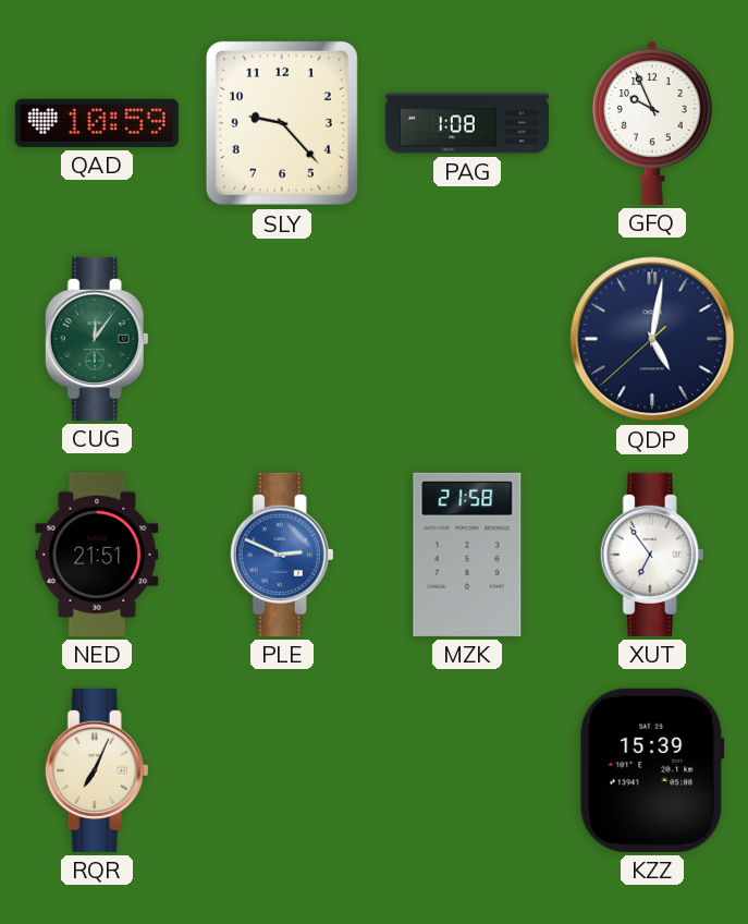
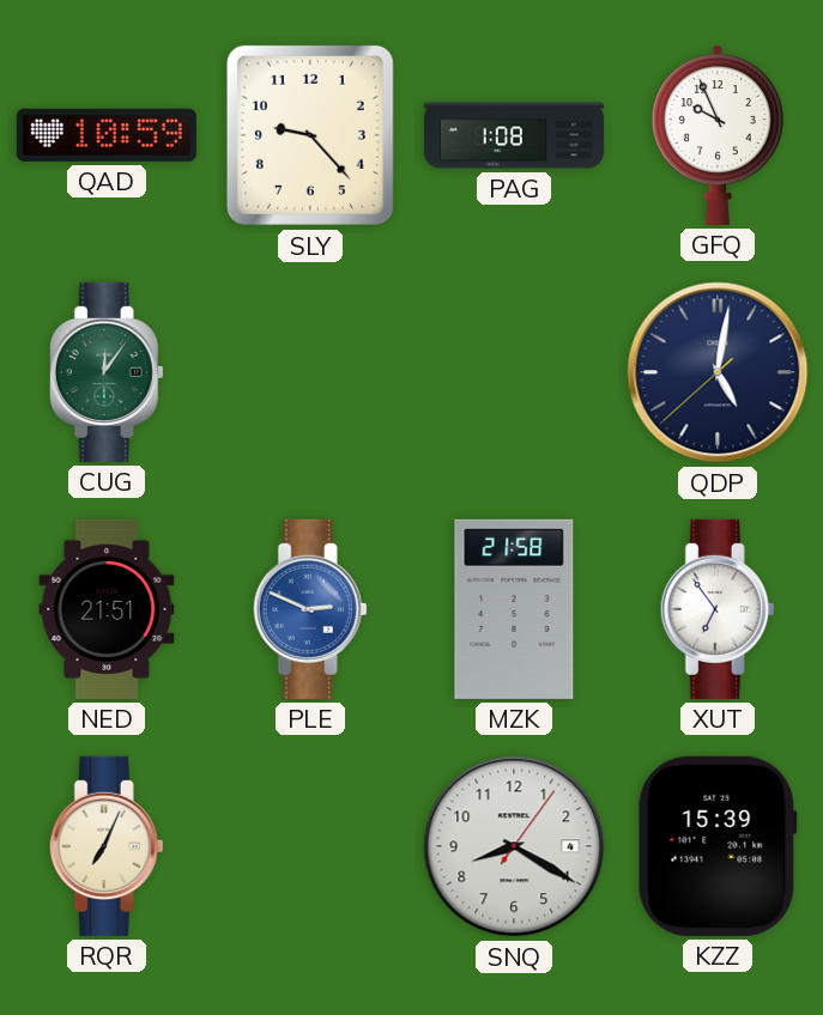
SNQ: none -> 8:20
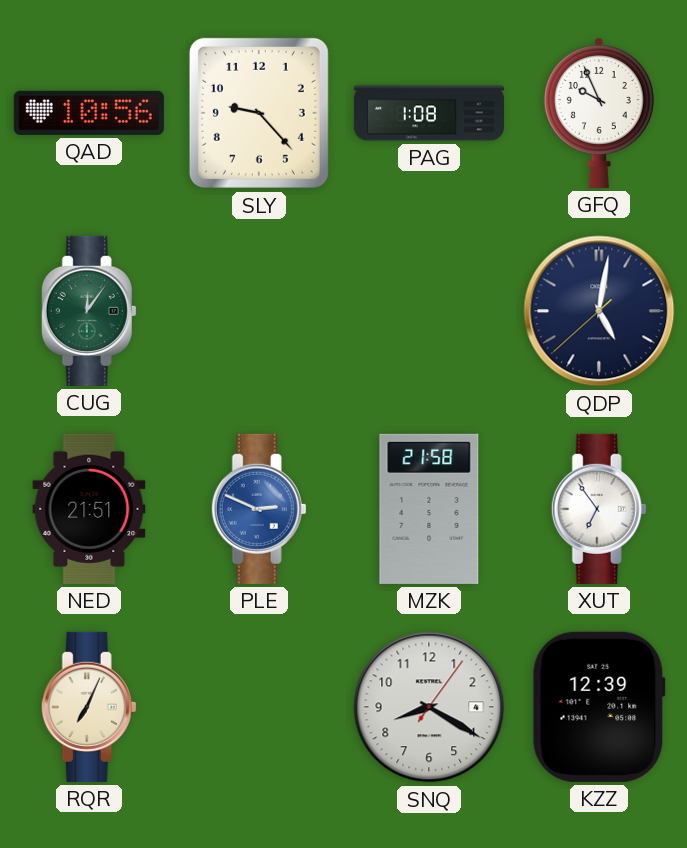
QAD: 10:59 -> 10:56
KZZ: 15:39 -> 12:39
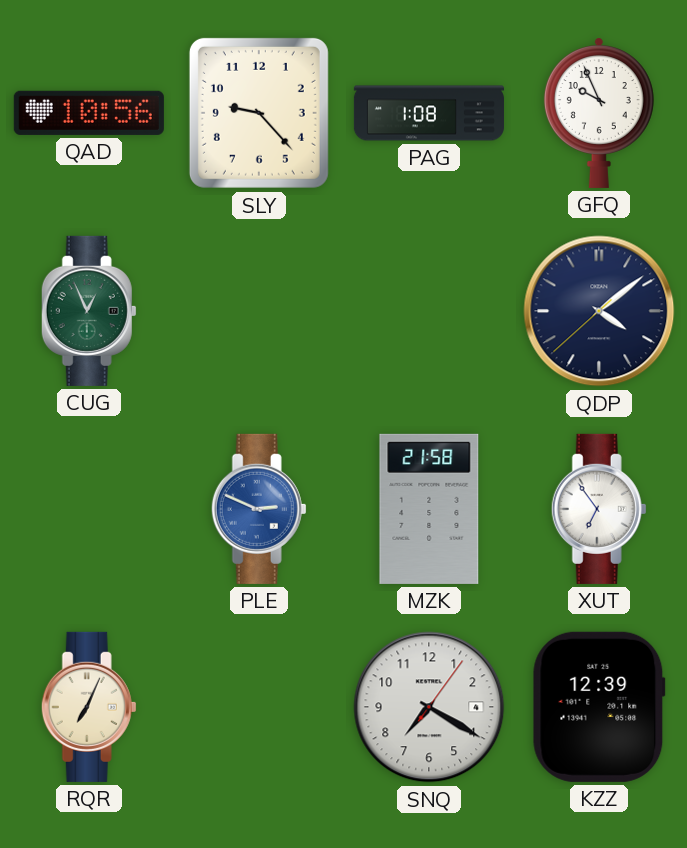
CUG: 12:06 -> 12:56
QDP: 5:01 -> 4:08
NED: 21:51 -> none
SNQ: 8:20 -> 7:20
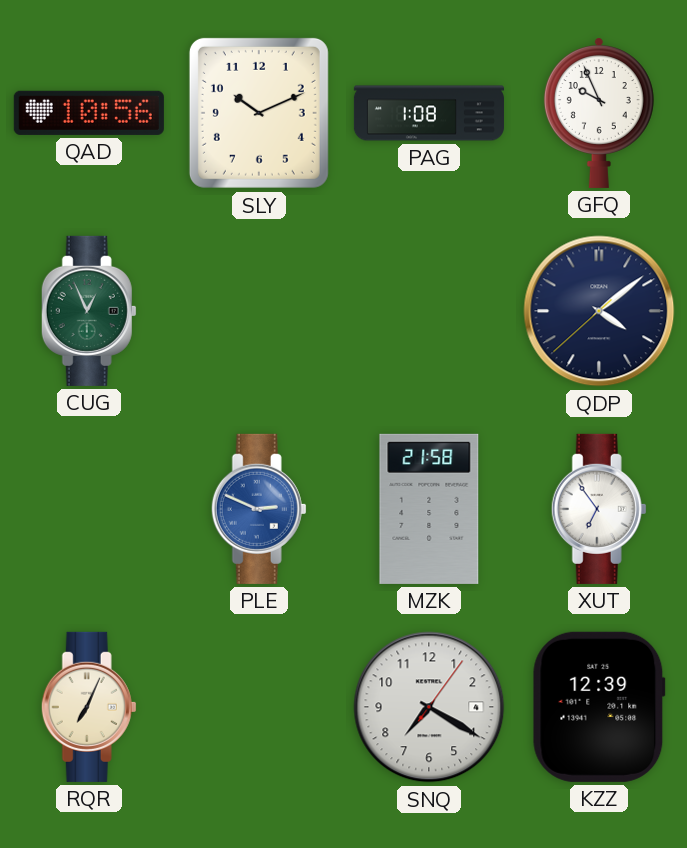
SLY: 9:23 -> 10:11
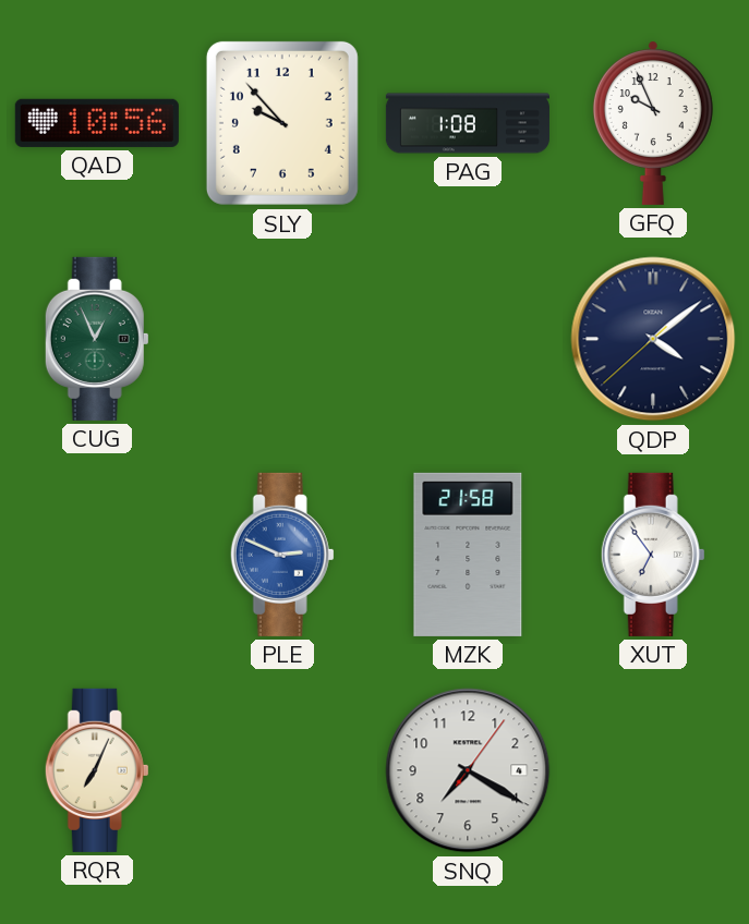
SLY: 10:11 -> 9:53
KZZ: 12:39 -> none
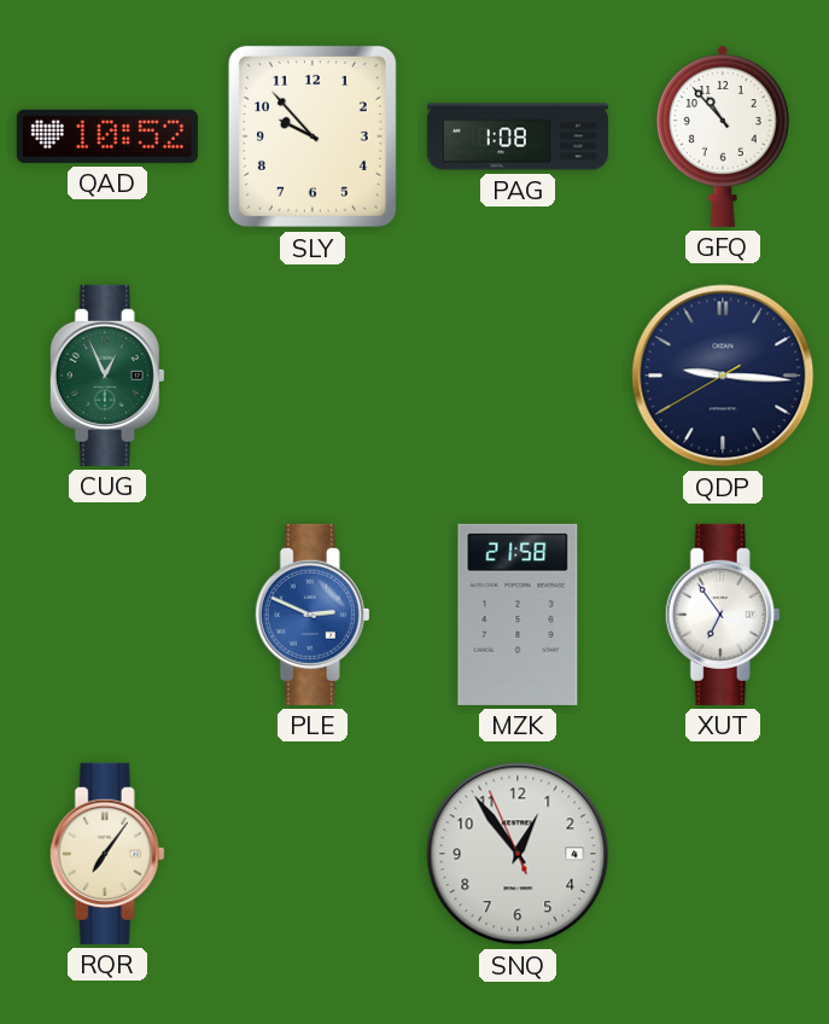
QAD: 10:56 -> 10:52
GFQ: 9:56 -> 10:53
QDP: 4:08 -> 9:15
RQR: 7:04 -> 7:06
SNQ: 7:20 -> 12:53
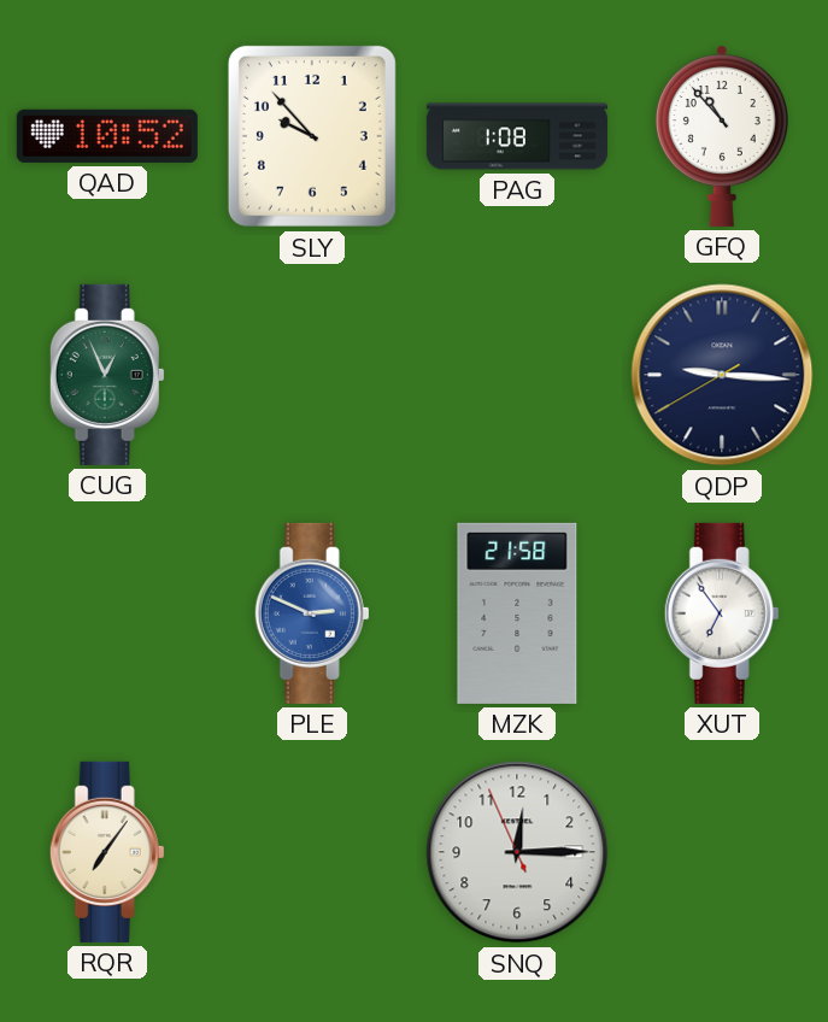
SNQ: 12:53 -> 12:14
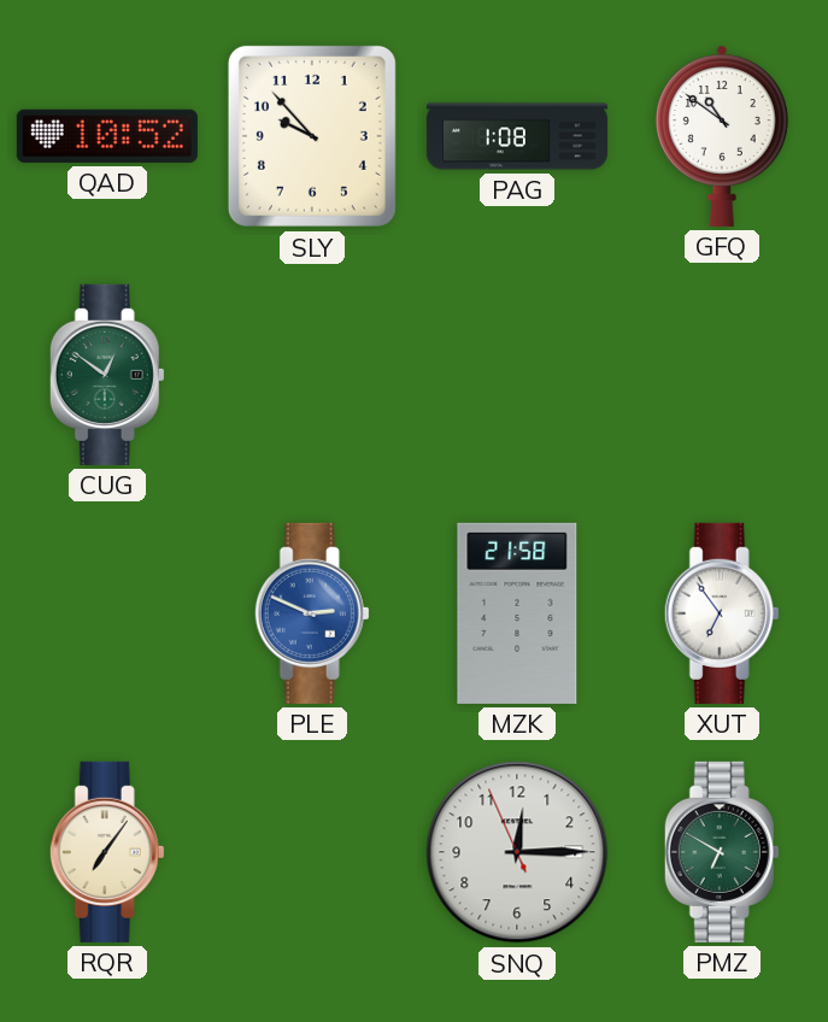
GFQ: 10:53 -> 10:51
CUG: 12:56 -> 12:51
QDP: 9:15 -> none
PMZ: none -> 6:50
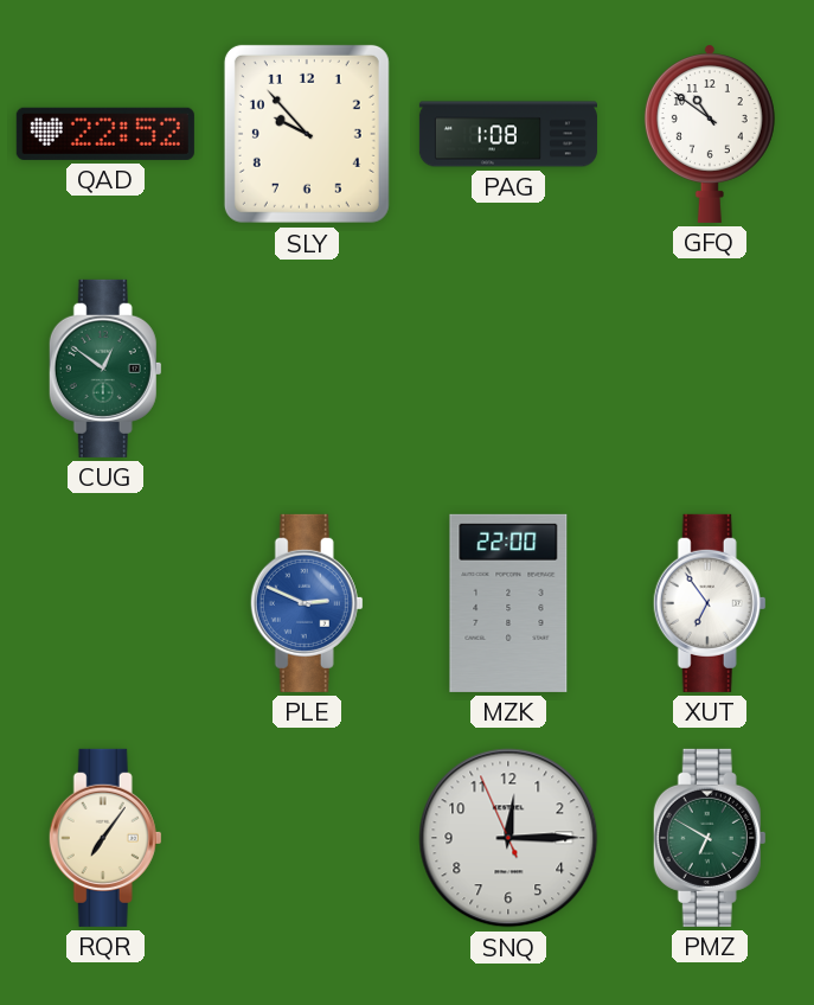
QAD: 10:52 -> 22:52
MZK: 21:58 -> 22:00
